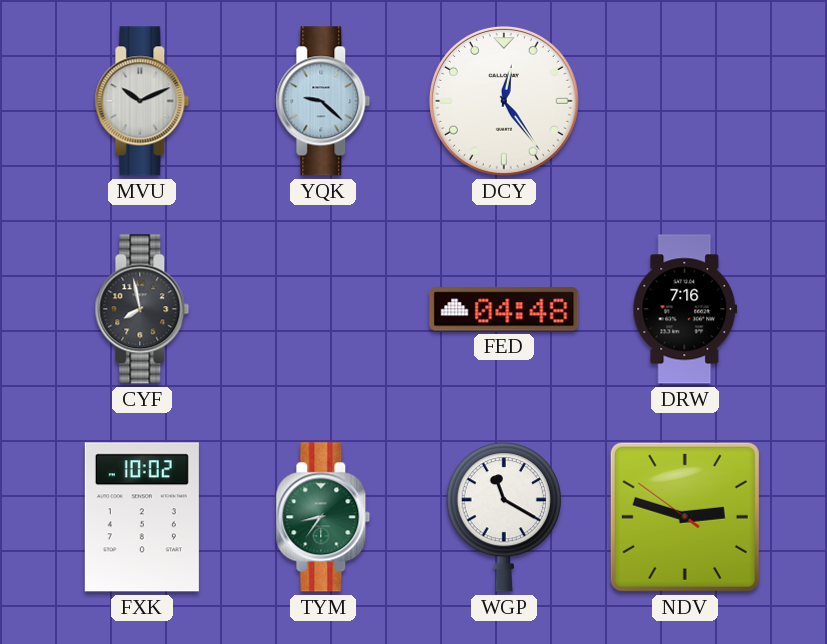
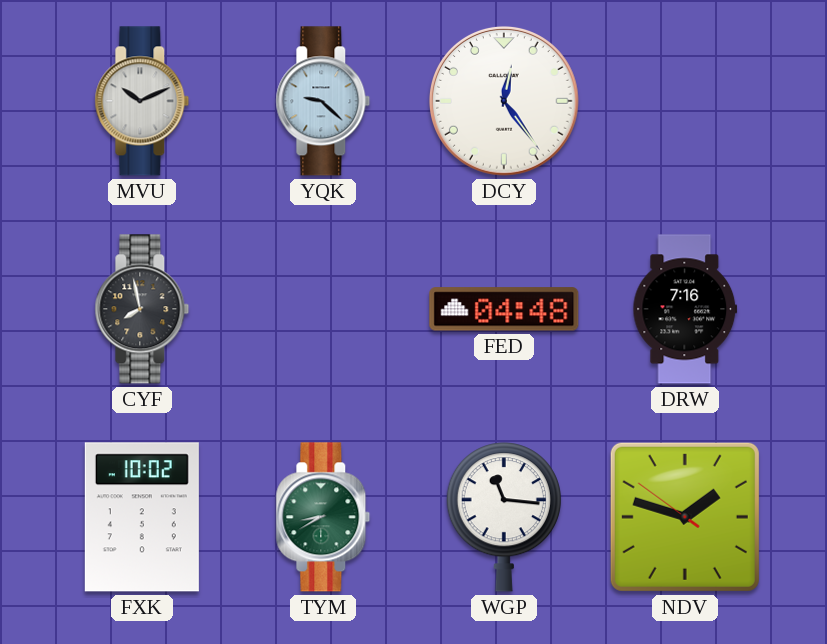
TYM: 8:36 -> 8:40
WGP: 11:20 -> 11:16
NDV: 2:47 -> 1:47
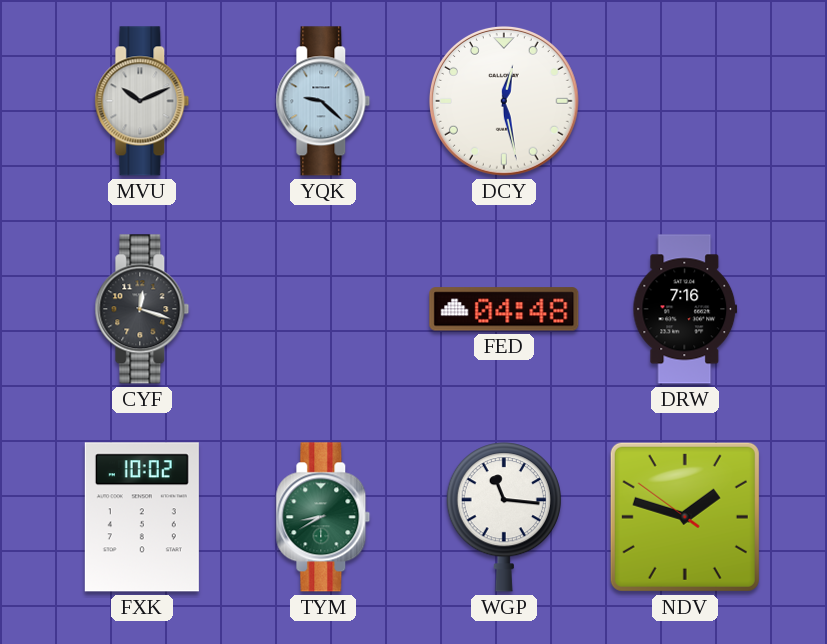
DCY: 12:24 -> 12:28
CYF: 7:58 -> 12:18
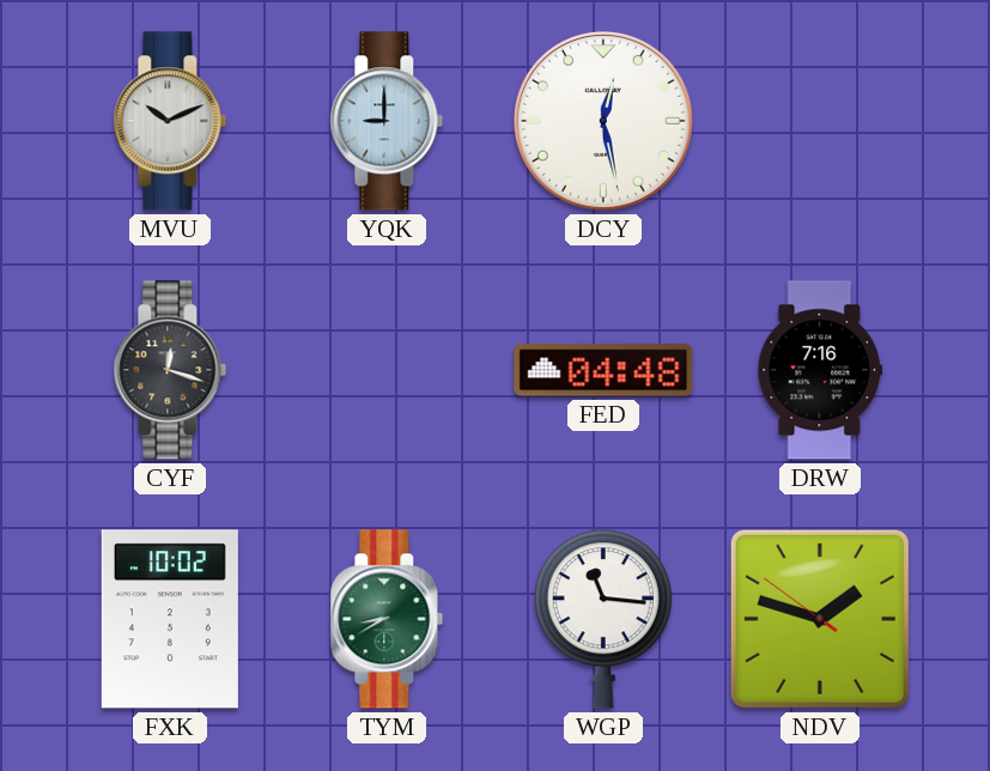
YQK: 9:22 -> 9:00
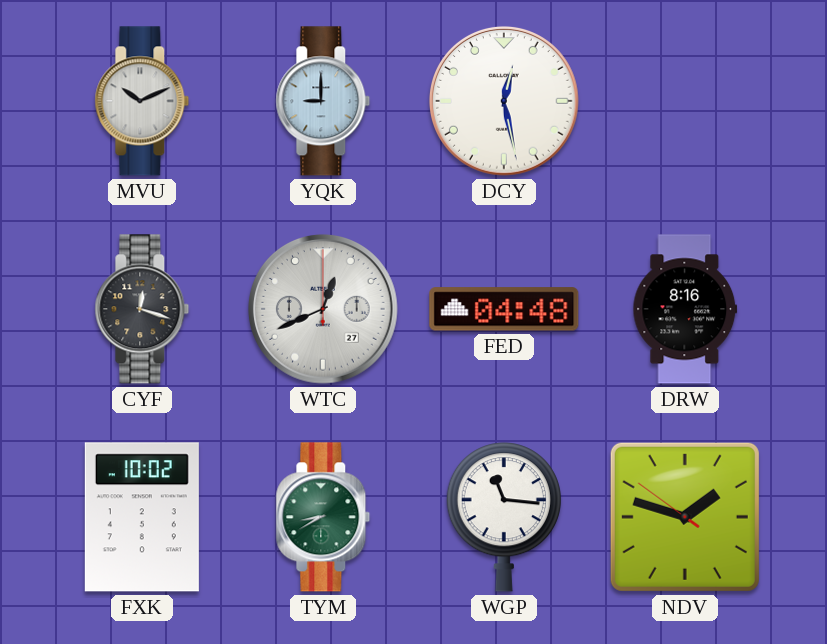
WTC: none -> 12:41
DRW: 7:16 -> 8:16
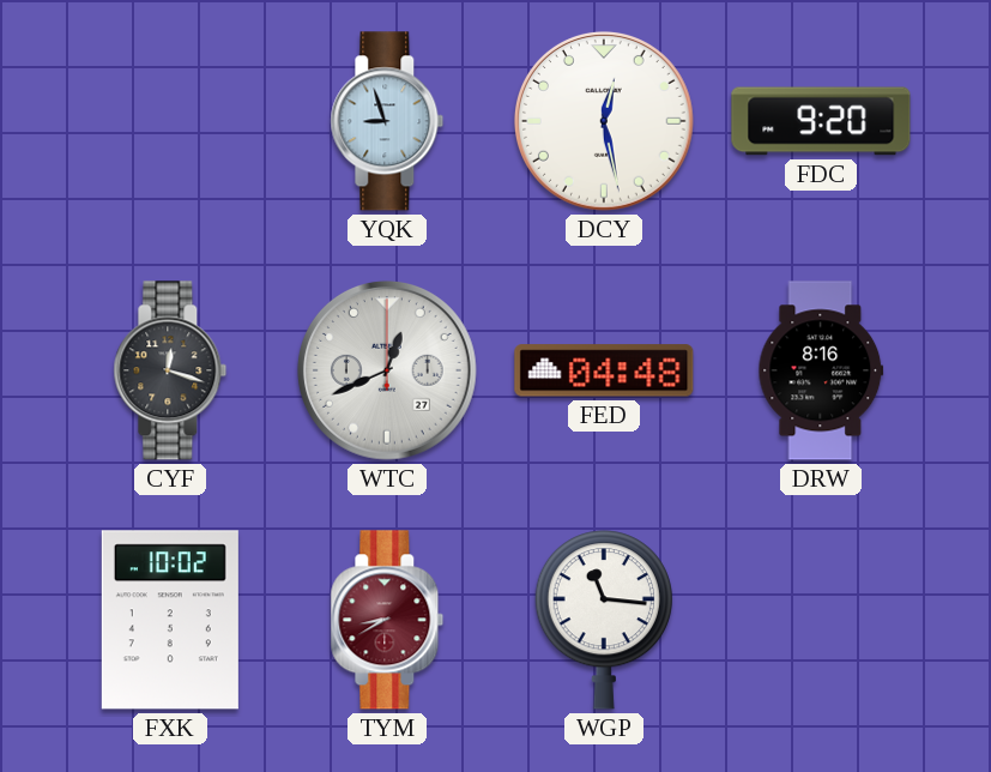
MVU: 10:11 -> none
YQK: 9:00 -> 8:57
FDC: none -> 9:20
TYM dial: green -> burgundy
NDV: 1:47 -> none
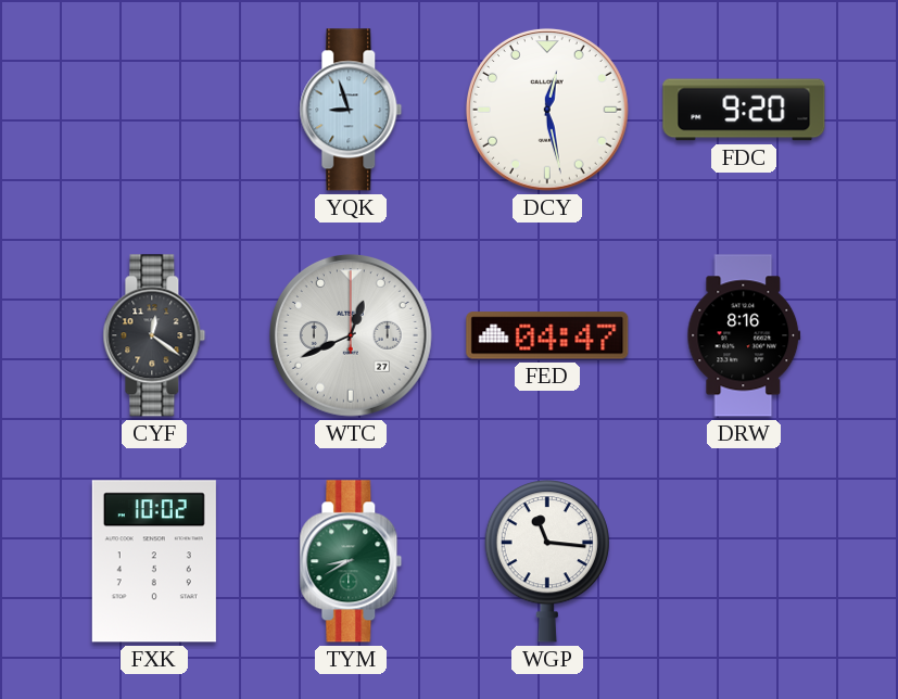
CYF: 12:18 -> 12:21
FED: 04:48 -> 04:47
TYM dial: burgundy -> green
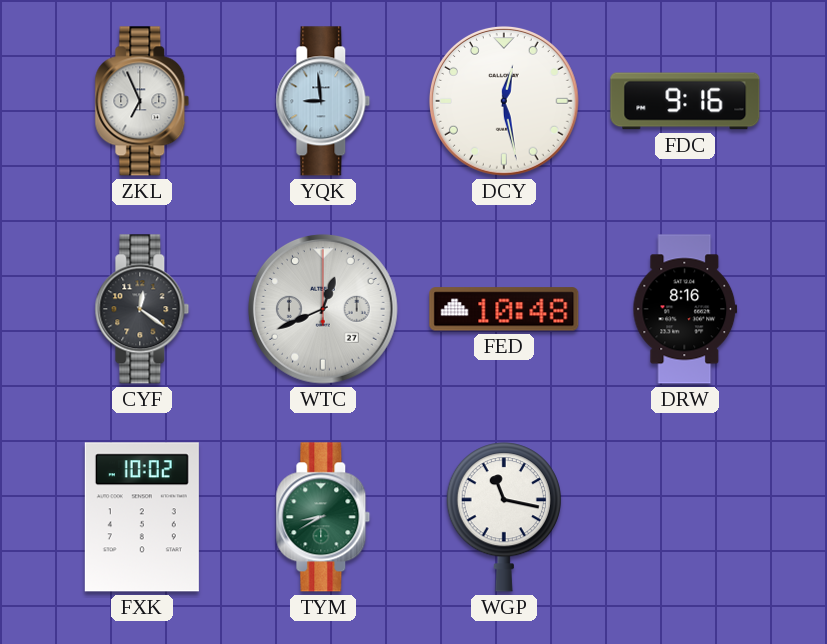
ZKL: none -> 6:56
YQK: 8:57 -> 8:59
FDC: 9:20 -> 9:16
FED: 04:47 -> 10:48
WGP: 11:16 -> 11:17
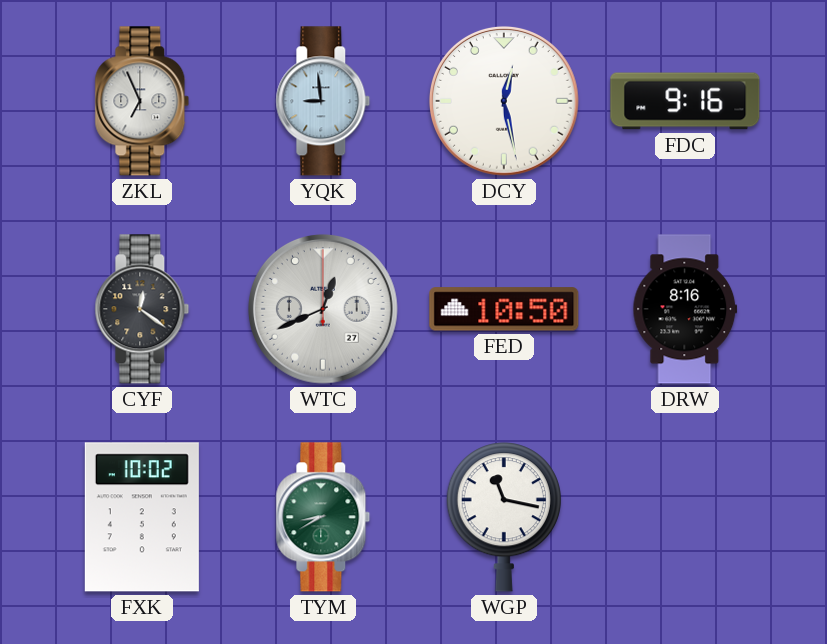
FED: 10:48 -> 10:50
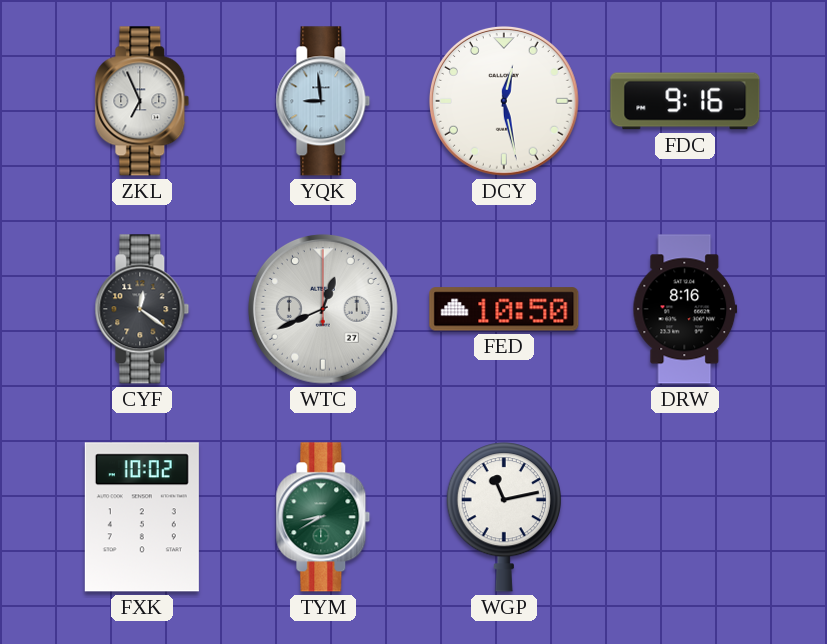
WGP: 11:17 -> 11:13
